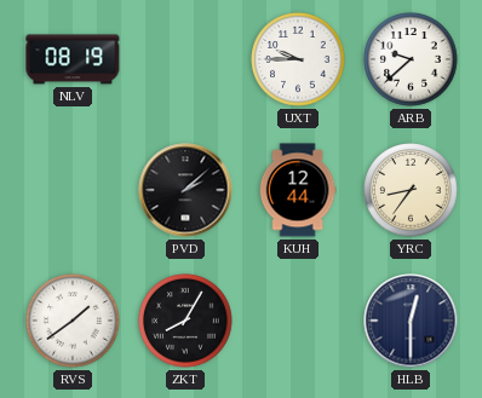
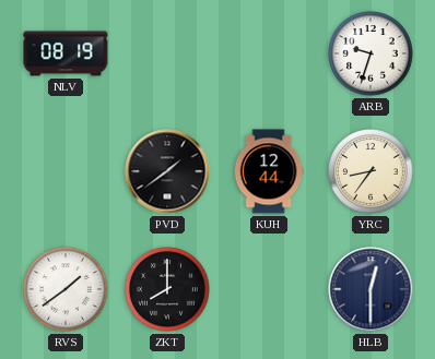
UXT: 9:45 -> none
ARB: 9:38 -> 9:33
PVD: 2:08 -> 1:39
ZKT: 8:05 -> 8:00
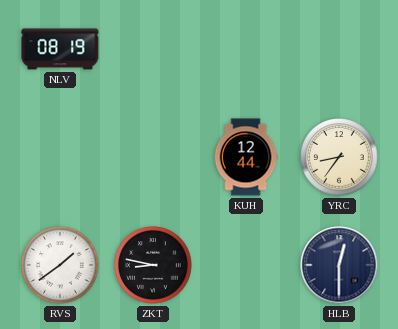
ARB: 9:33 -> none
PVD: 1:39 -> none
ZKT: 8:00 -> 8:47
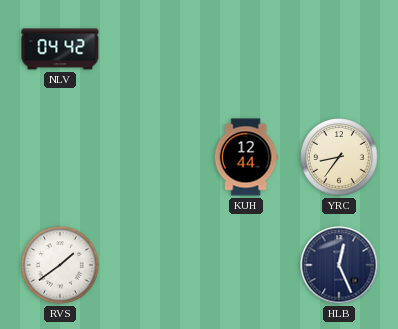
NLV: 08:19 -> 04:42
ZKT: 8:47 -> none
HLB: 12:30 -> 12:26
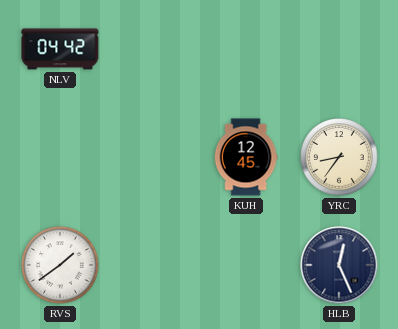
KUH: 12:44 -> 12:45
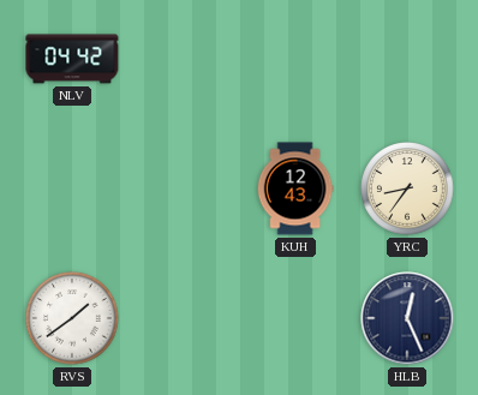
KUH: 12:45 -> 12:43
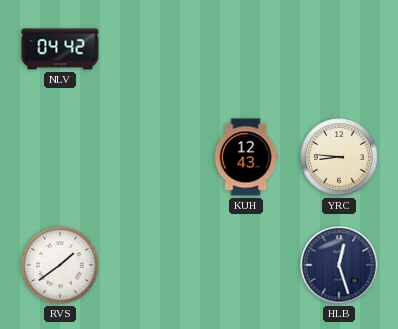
YRC: 8:36 -> 8:46
HLB: 12:26 -> 12:27
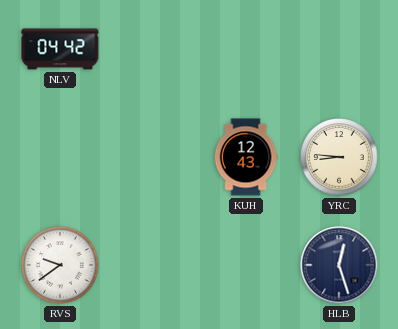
RVS: 1:39 -> 9:39
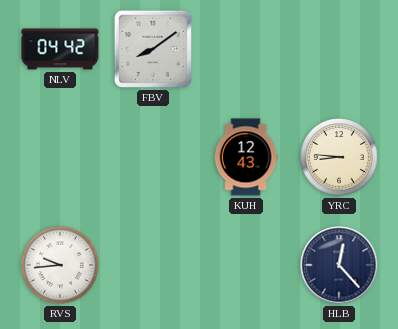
FBV: none -> 8:09
RVS: 9:39 -> 9:44
HLB: 12:27 -> 12:23
